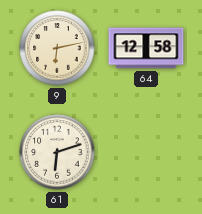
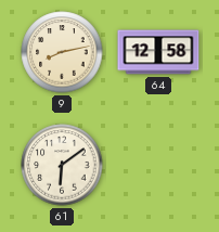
9: 6:13 -> 8:13
61: 6:12 -> 6:09
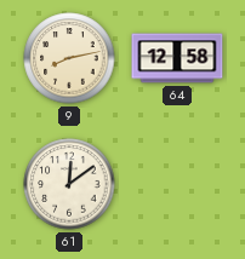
61: 6:09 -> 12:09
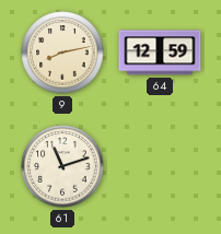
64: 12:58 -> 12:59
61: 12:09 -> 11:12
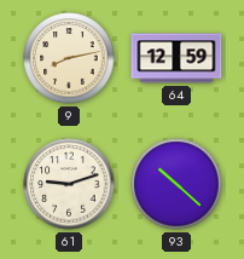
61: 11:12 -> 9:12
93: none -> 10:22
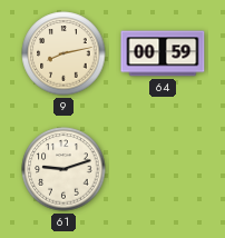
64: 12:59 -> 00:59
93: 10:22 -> none
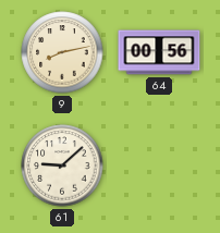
64: 00:59 -> 00:56
61: 9:12 -> 9:08
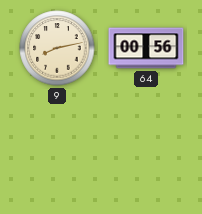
61: 9:08 -> none
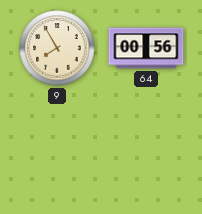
9: 8:13 -> 7:55
